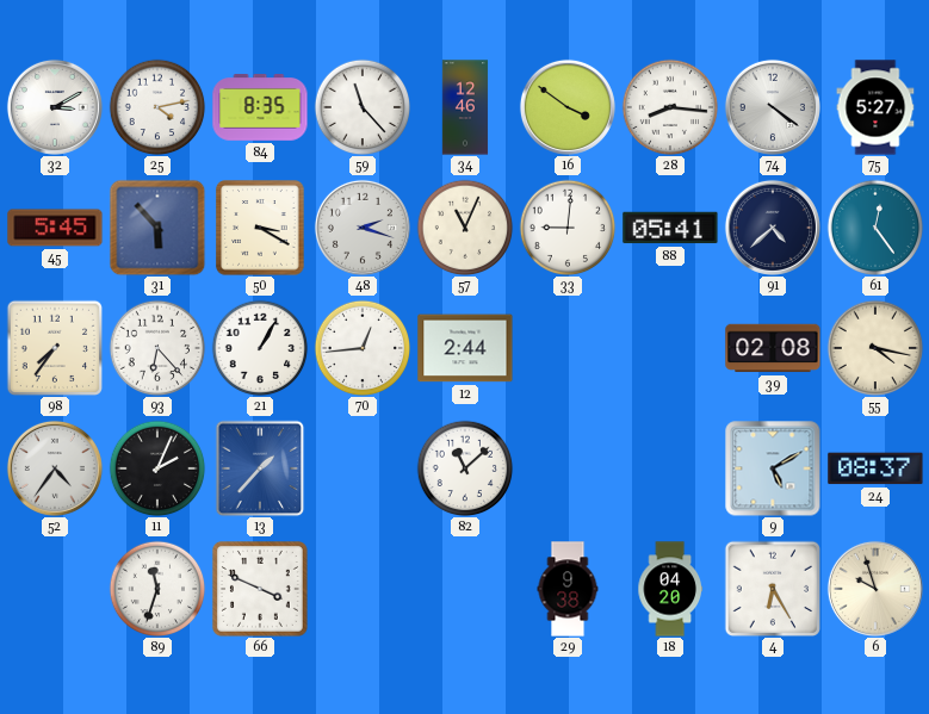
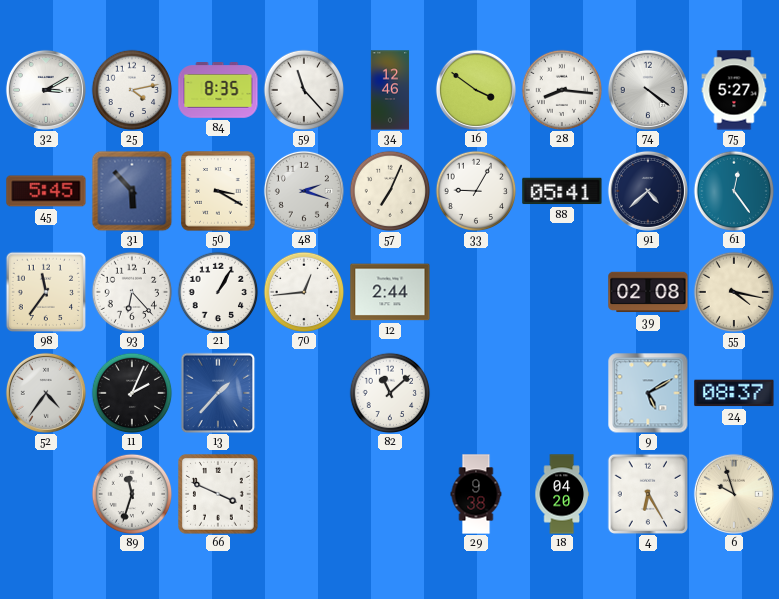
57: 11:04 -> 7:04
33: 9:01 -> 9:05
98: 7:36 -> 11:36
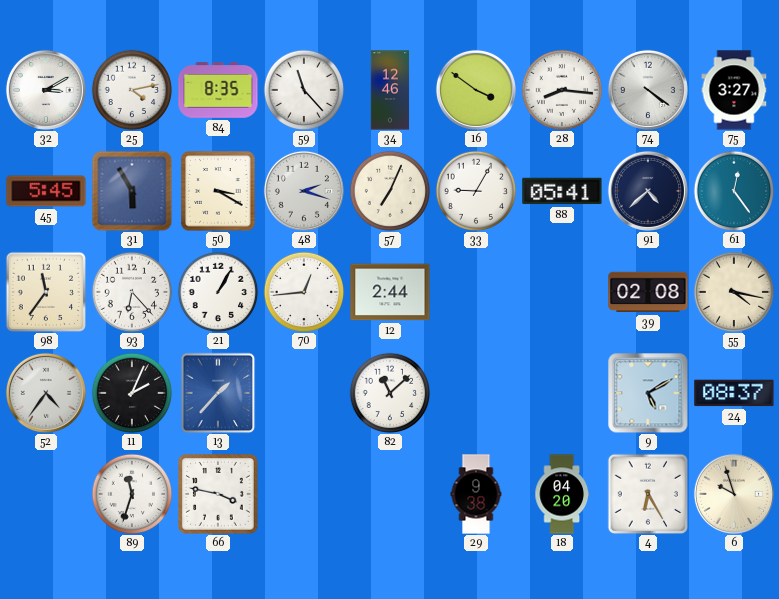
75: 5:27 -> 3:27
31: 5:53 -> 5:55
66: 3:49 -> 3:47
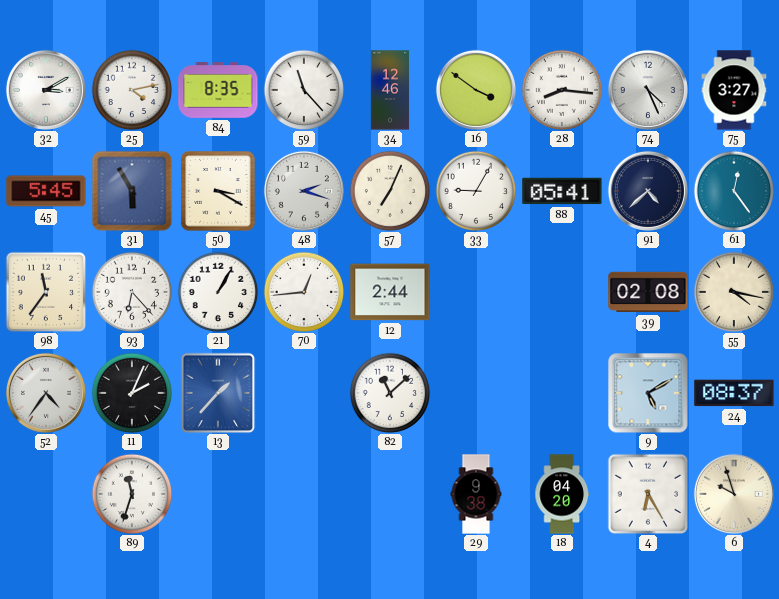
74: 4:21 -> 4:26
66: 3:47 -> none
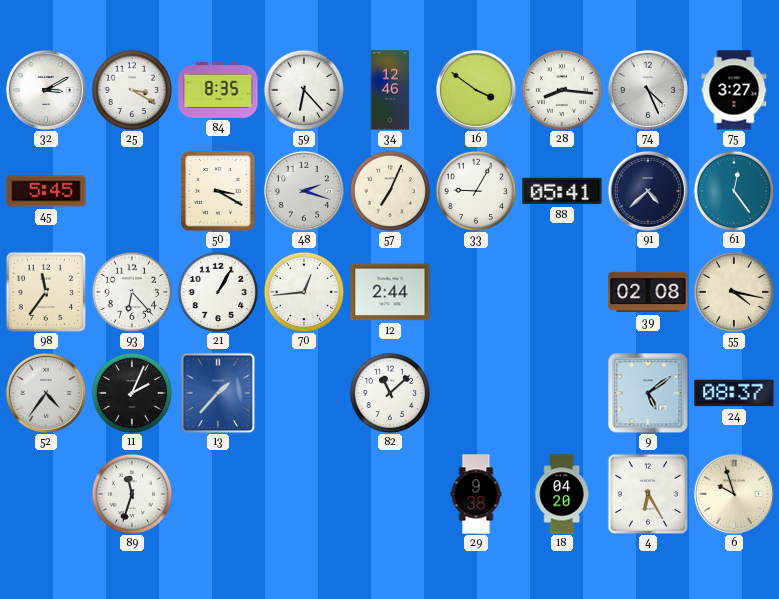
25: 4:13 -> 3:20
59: 11:23 -> 6:23
31: 5:55 -> none
9: 5:10 -> 5:09
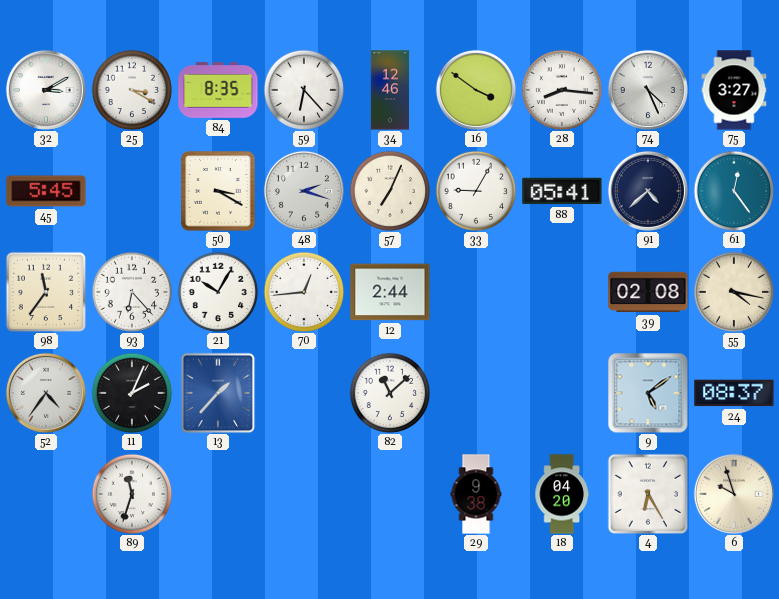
21: 1:05 -> 10:05
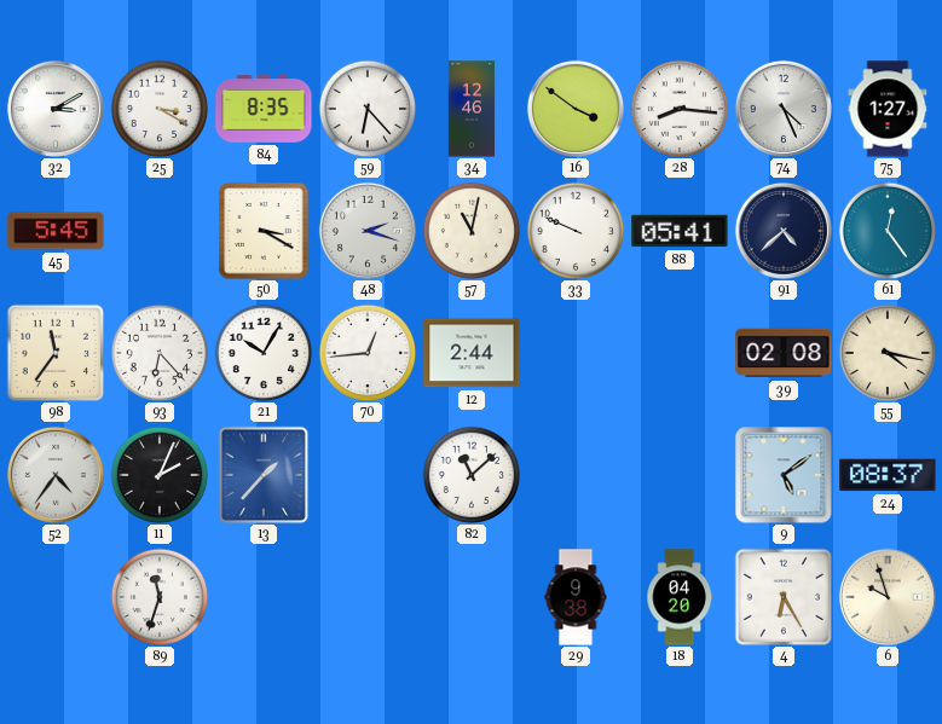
75: 3:27 -> 1:27
57: 7:04 -> 11:02
33: 9:05 -> 9:49
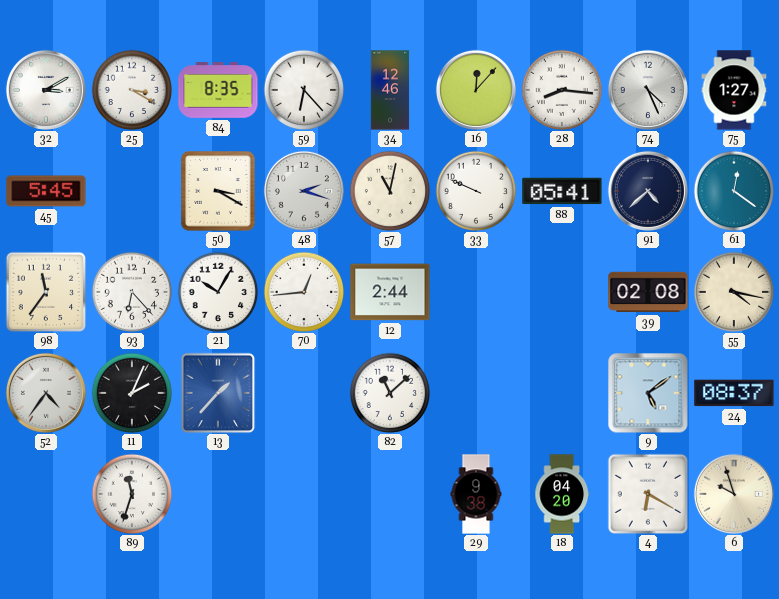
16: 3:51 -> 12:07
61: 12:24 -> 12:21
4: 6:25 -> 6:20
